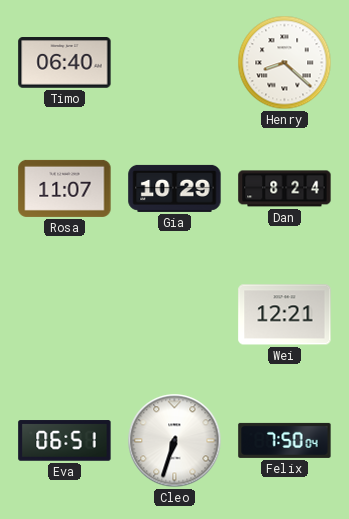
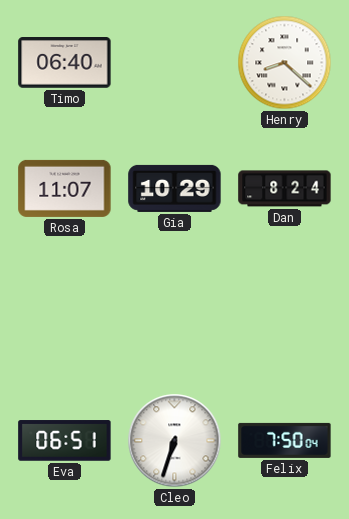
Wei: 12:21 -> none
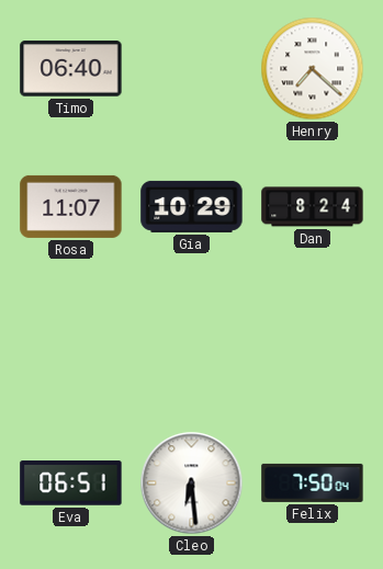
Henry: 8:22 -> 7:22
Cleo: 6:33 -> 6:29
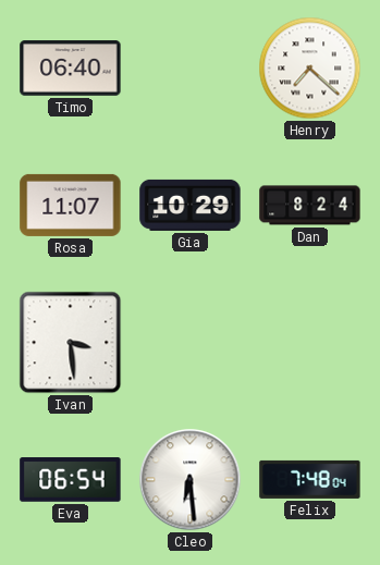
Ivan: none -> 3:29
Eva: 06:51 -> 06:54
Felix: 7:50 -> 7:48
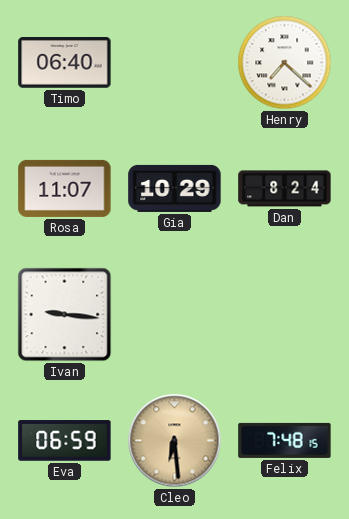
Ivan: 3:29 -> 9:16
Eva: 06:54 -> 06:59
Cleo dial: white -> champagne
Felix: 7:48:04 -> 7:48:15
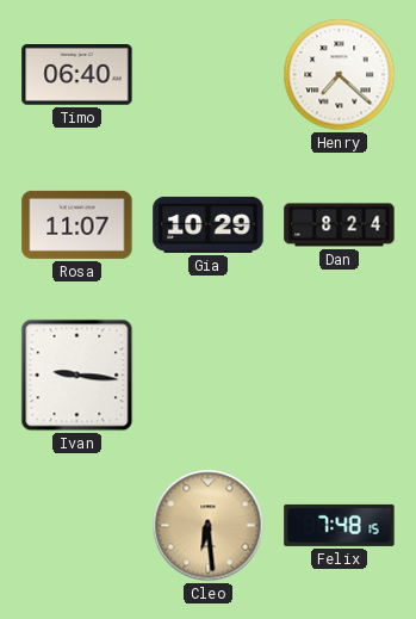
Eva: 06:59 -> none
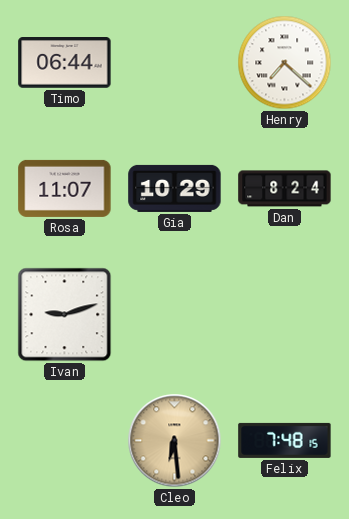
Timo: 06:40 -> 06:44
Ivan: 9:16 -> 9:12
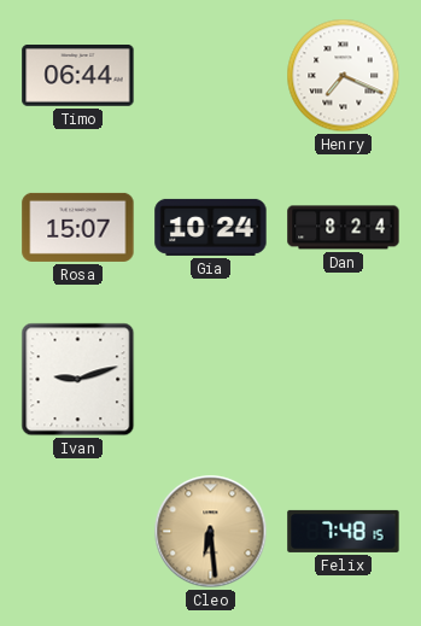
Henry: 7:22 -> 7:19
Rosa: 11:07 -> 15:07
Gia: 10:29 -> 10:24
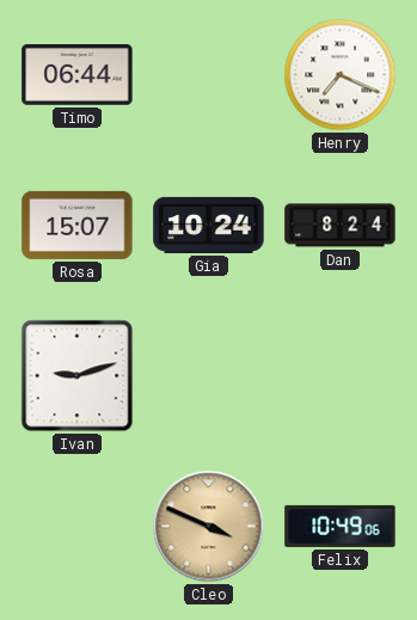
Cleo: 6:29 -> 3:49
Felix: 7:48 -> 10:49
